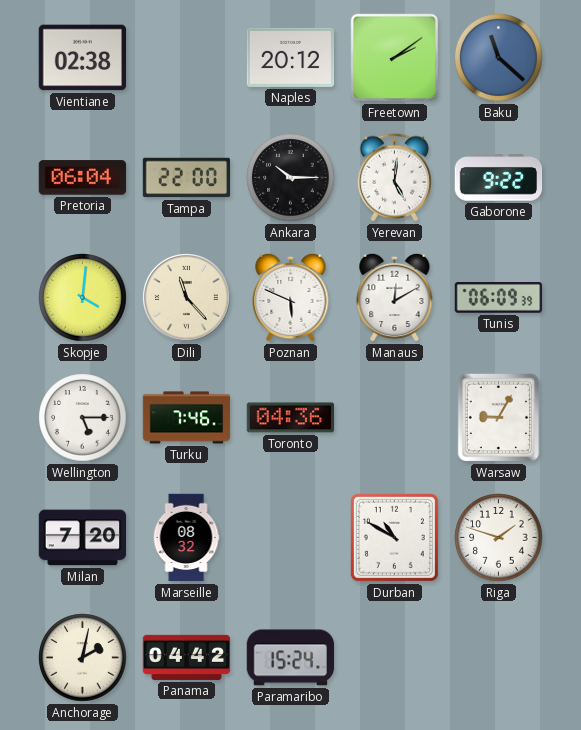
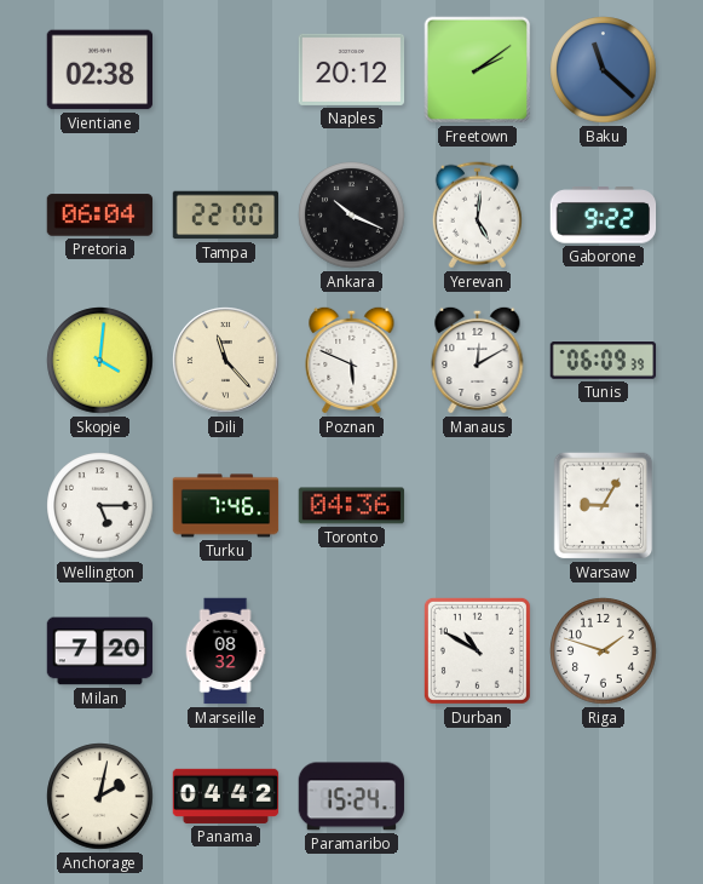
Ankara: 10:15 -> 10:19
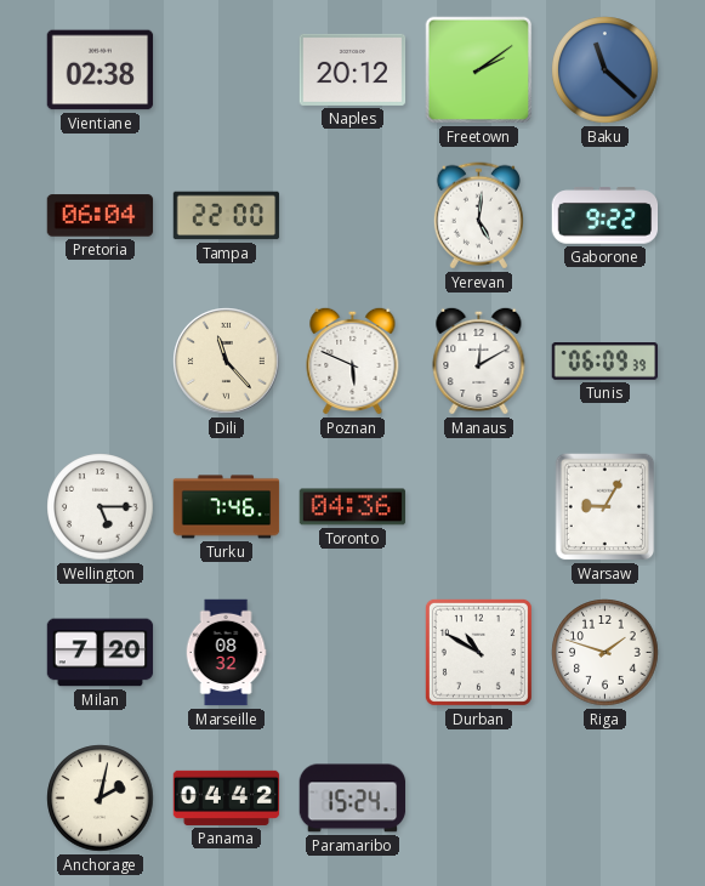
Ankara: 10:19 -> none
Skopje: 4:01 -> none
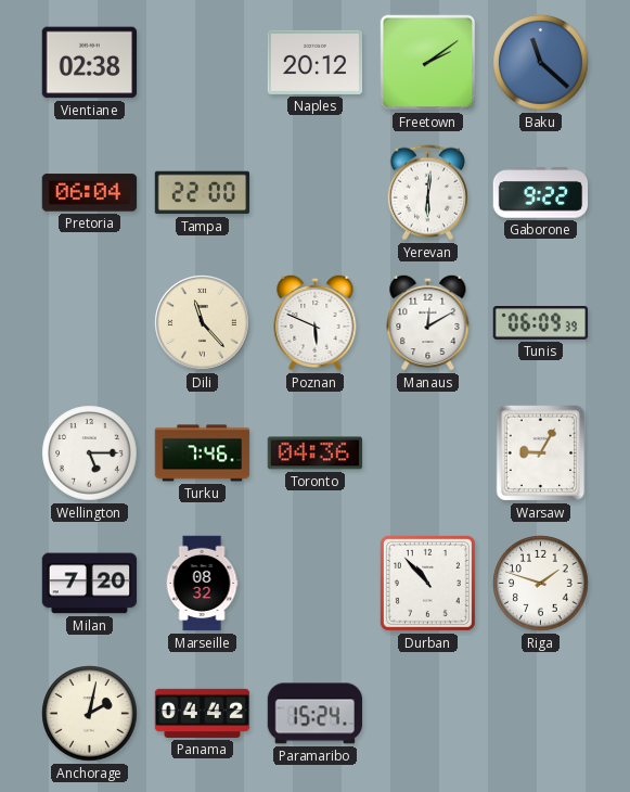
Yerevan: 5:01 -> 6:01
Durban: 10:50 -> 10:53
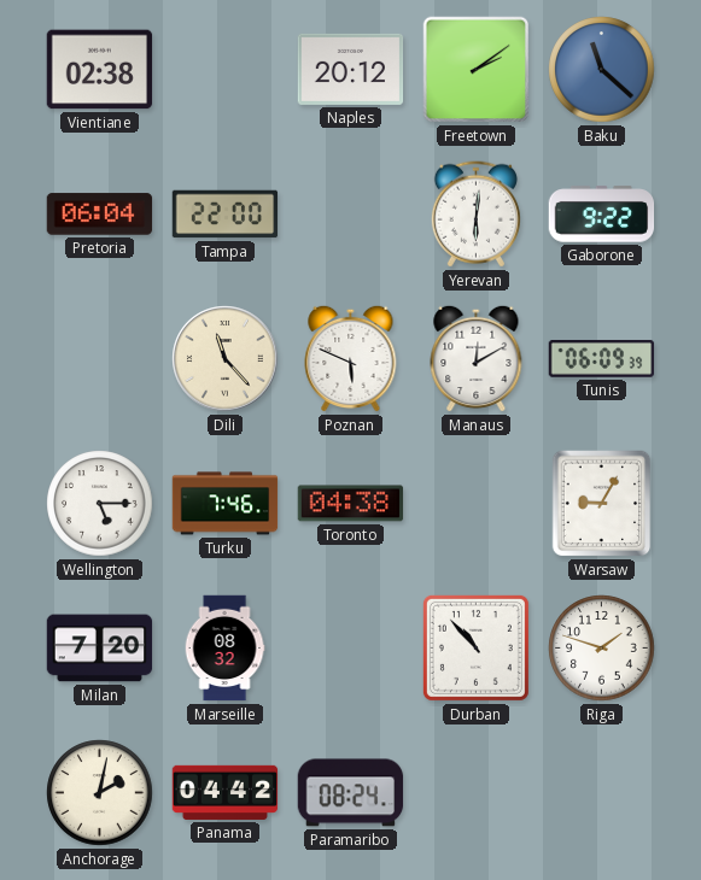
Toronto: 04:36 -> 04:38
Paramaribo: 15:24 -> 08:24
